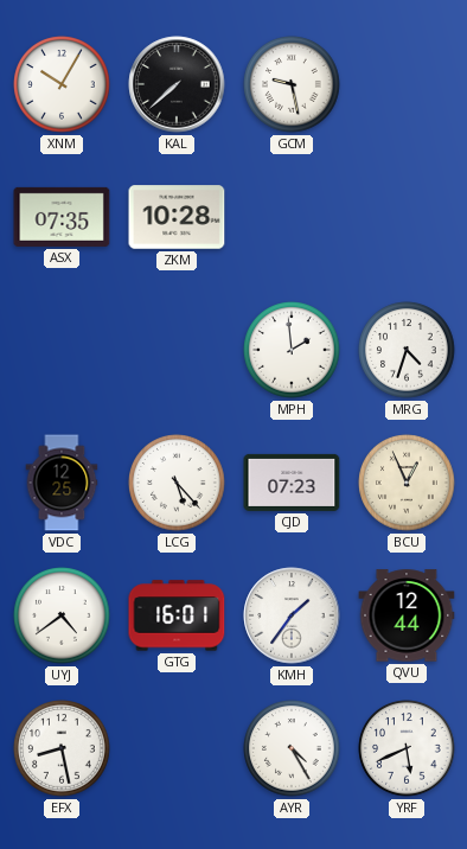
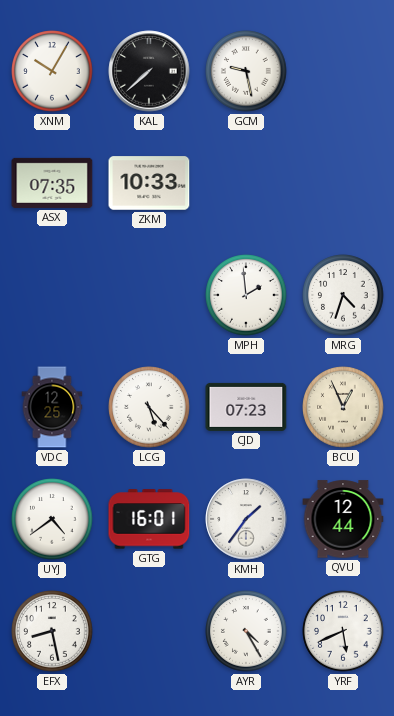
ZKM: 10:28 -> 10:33
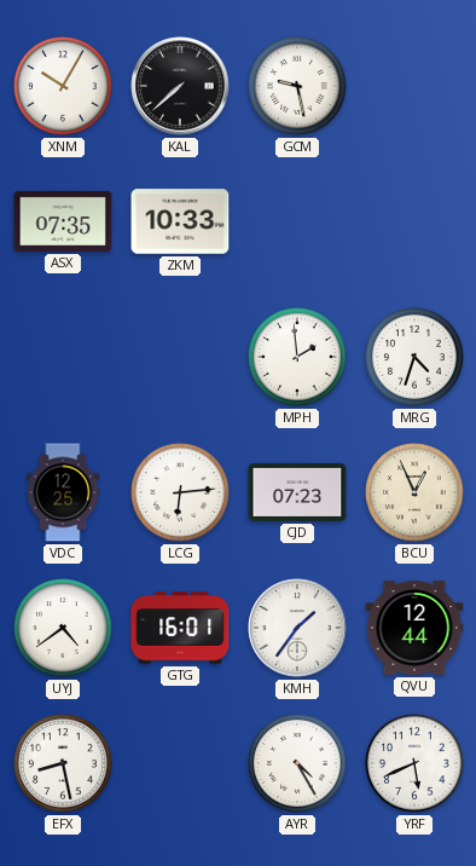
LCG: 5:23 -> 6:14
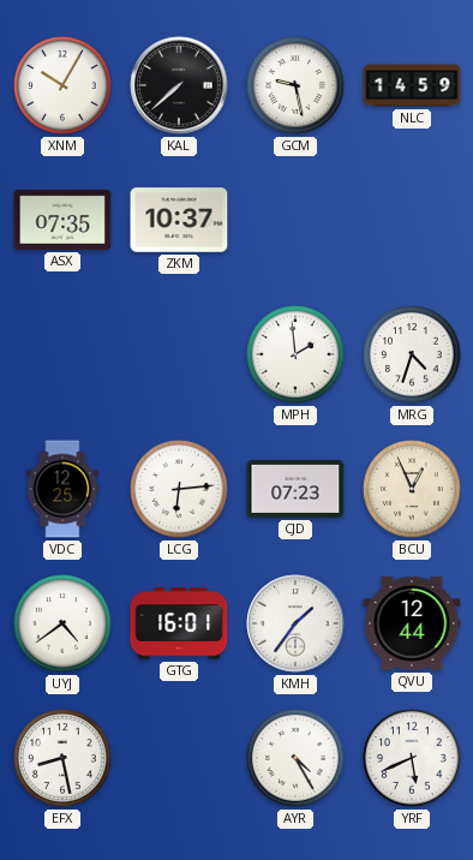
NLC: none -> 14:59
ZKM: 10:33 -> 10:37
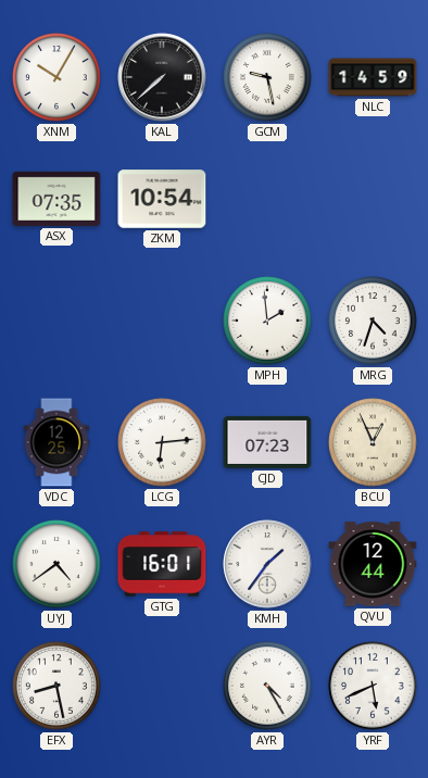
ZKM: 10:37 -> 10:54
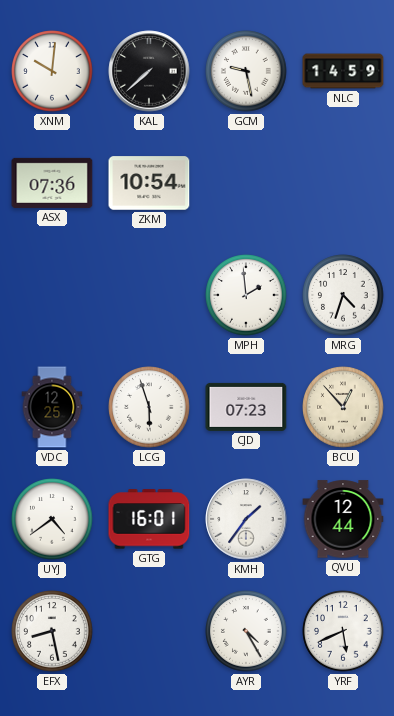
XNM: 10:05 -> 10:01
ASX: 07:35 -> 07:36
LCG: 6:14 -> 5:57
BCU: 12:56 -> 12:53
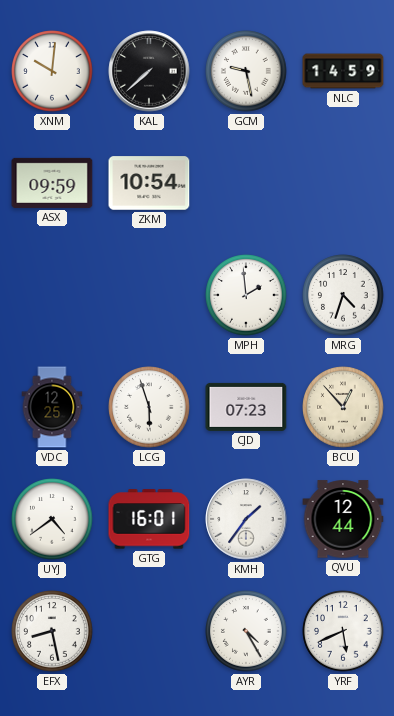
ASX: 07:36 -> 09:59
